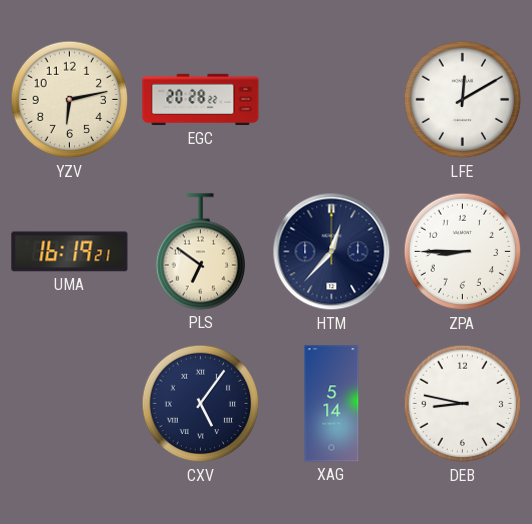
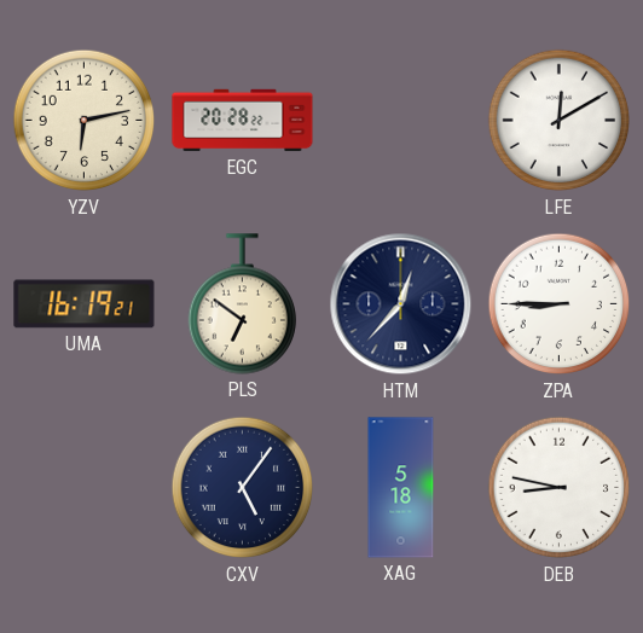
XAG: 5:14 -> 5:18
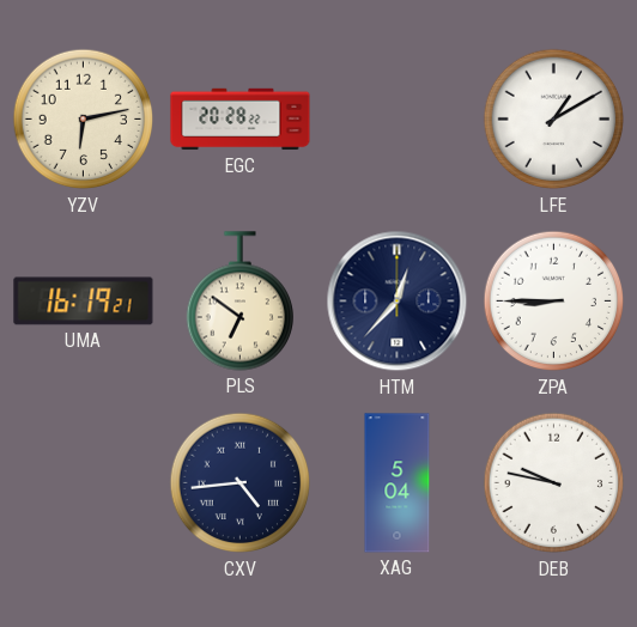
LFE: 12:10 -> 1:10
CXV: 5:06 -> 4:44
XAG: 5:18 -> 5:04
DEB: 8:47 -> 9:47
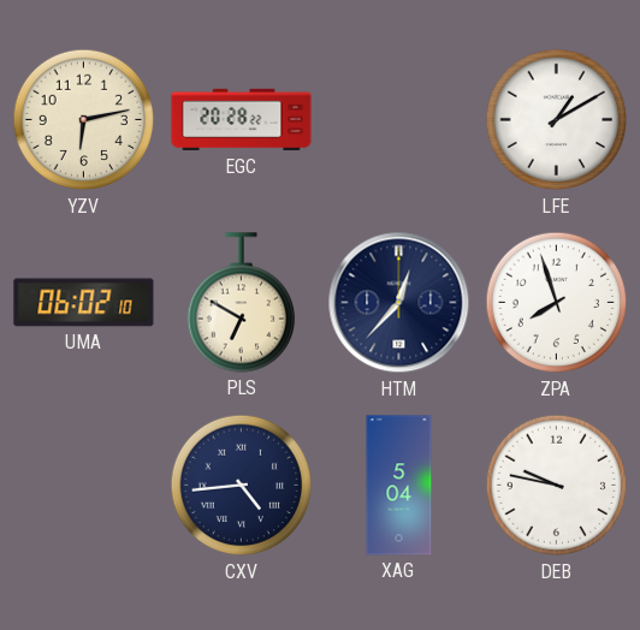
UMA: 16:19 -> 06:02
PLS: 6:51 -> 6:50
ZPA: 8:45 -> 7:57
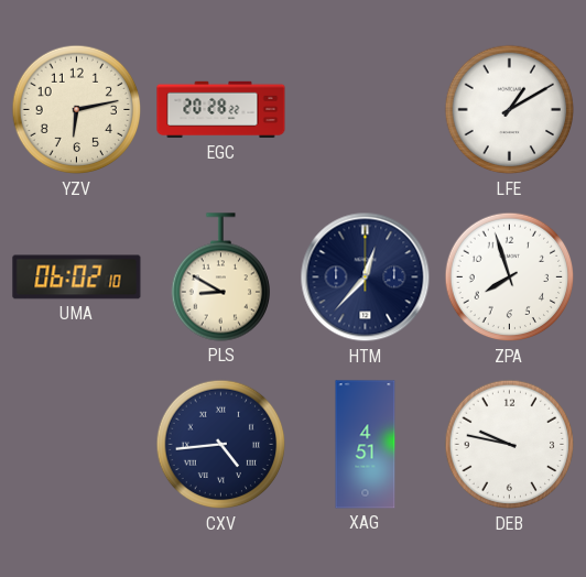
PLS: 6:50 -> 8:50
XAG: 5:04 -> 4:51
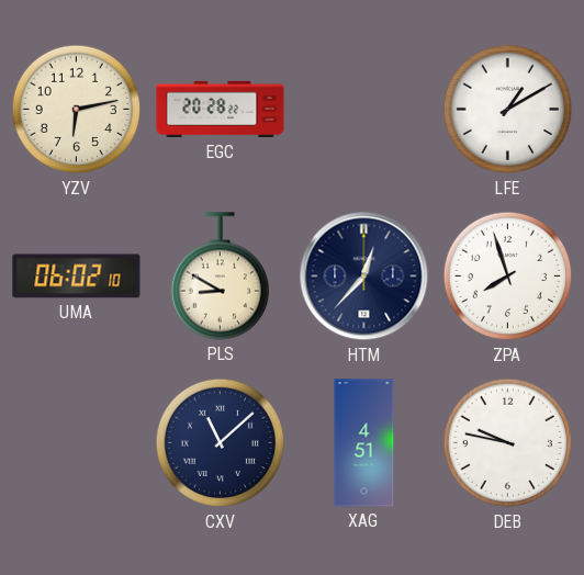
CXV: 4:44 -> 11:08
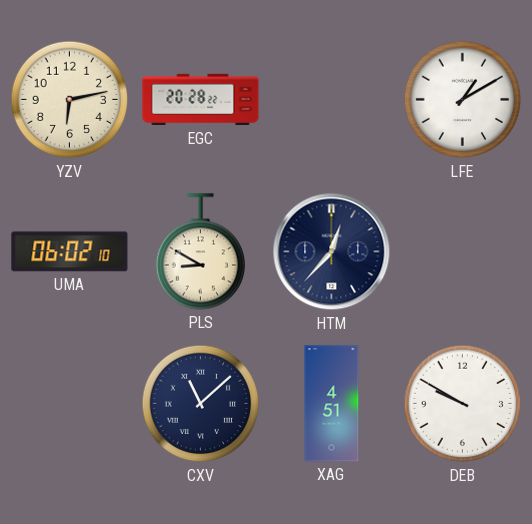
ZPA: 7:57 -> none
DEB: 9:47 -> 9:50
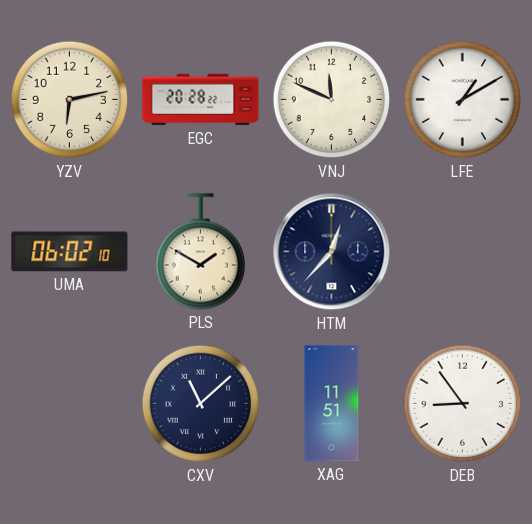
VNJ: none -> 11:49
PLS: 8:50 -> 1:50
XAG: 4:51 -> 11:51
DEB: 9:50 -> 8:54
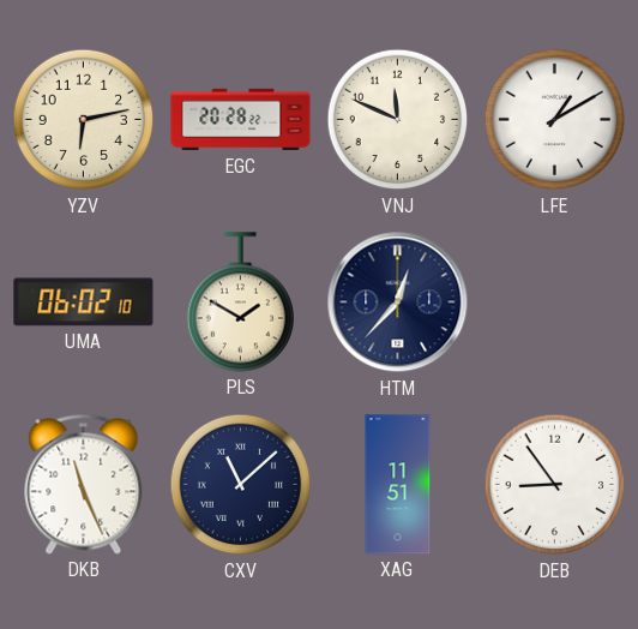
DKB: none -> 11:26
